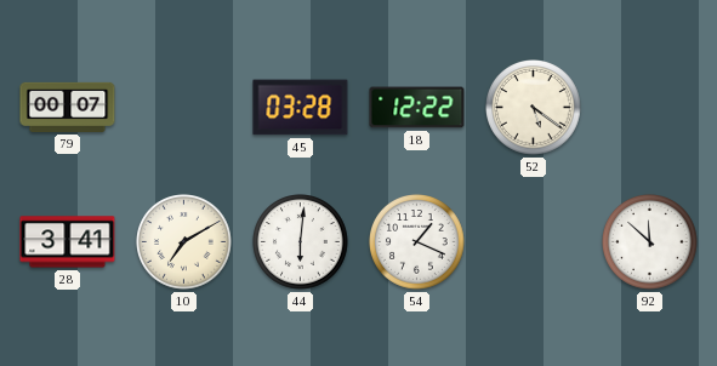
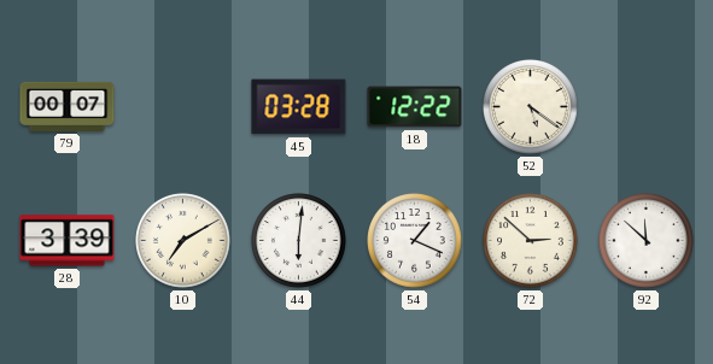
28: 3:41 -> 3:39
72: none -> 2:52
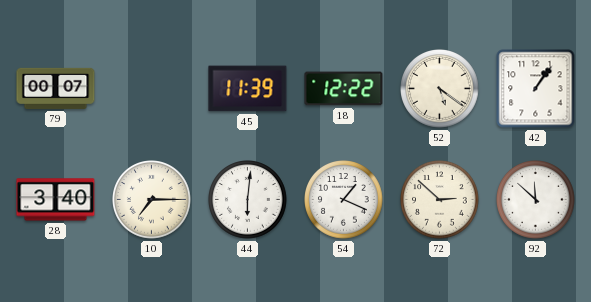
45: 03:28 -> 11:39
42: none -> 1:06
28: 3:39 -> 3:40
10: 7:10 -> 7:15
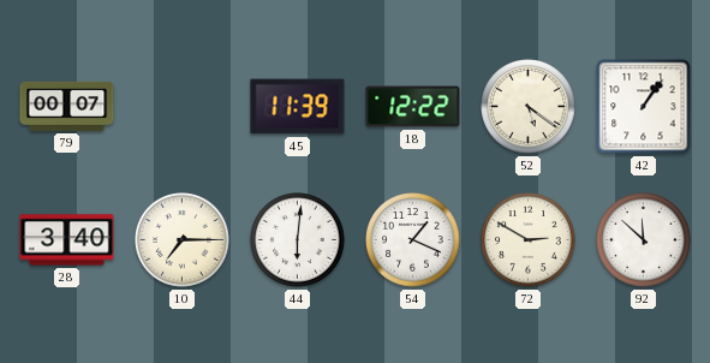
72: 2:52 -> 2:50
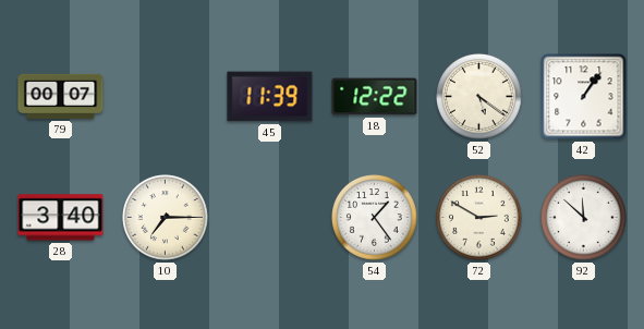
44: 6:01 -> none
54: 1:19 -> 1:24
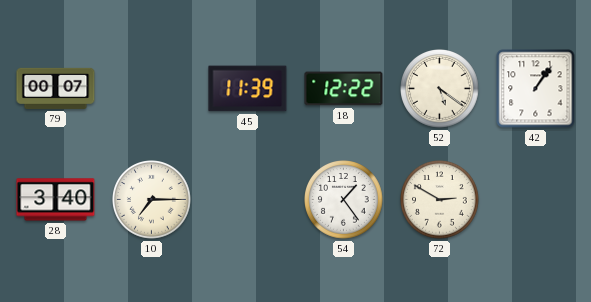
92: 11:52 -> none
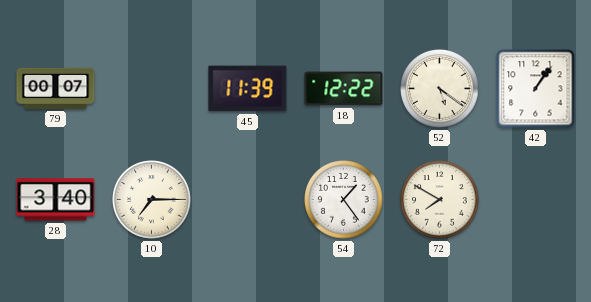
72: 2:50 -> 7:50
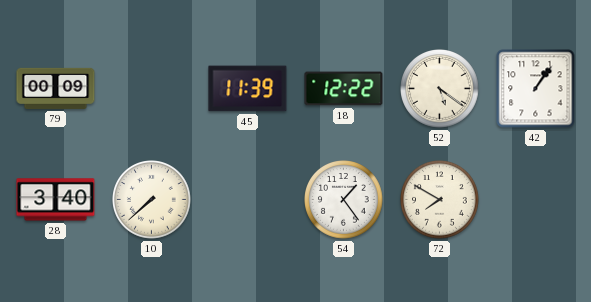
79: 00:07 -> 00:09
10: 7:15 -> 7:38
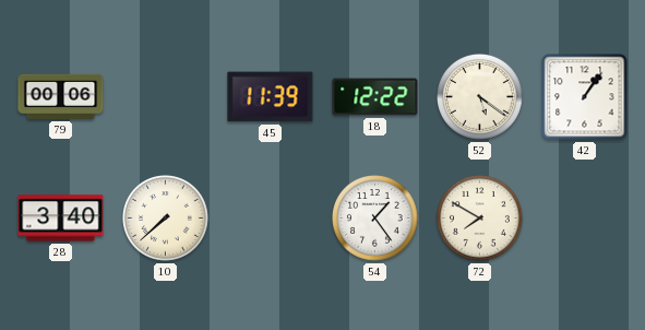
79: 00:09 -> 00:06
